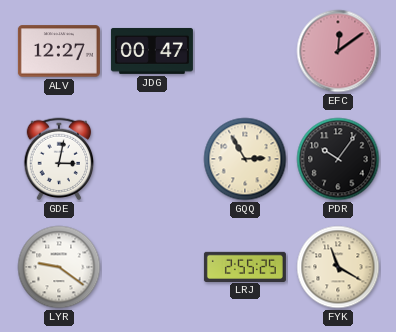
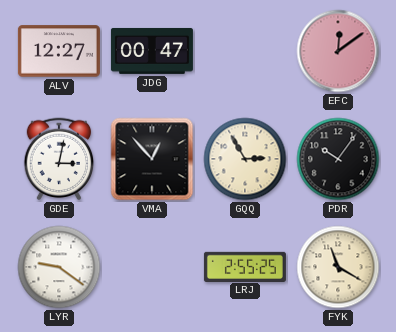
VMA: none -> 12:53
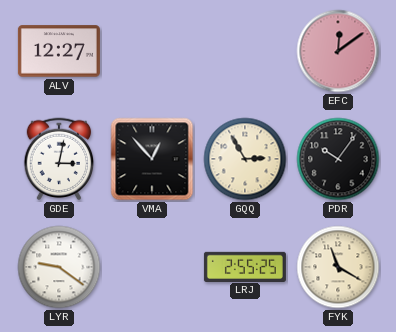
JDG: 00:47 -> none
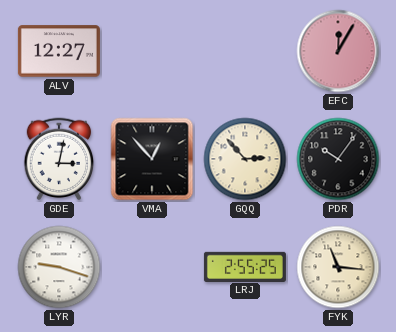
EFC: 12:09 -> 12:05
GQQ: 2:55 -> 2:53
LYR: 9:21 -> 9:18
FYK: 11:20 -> 11:16
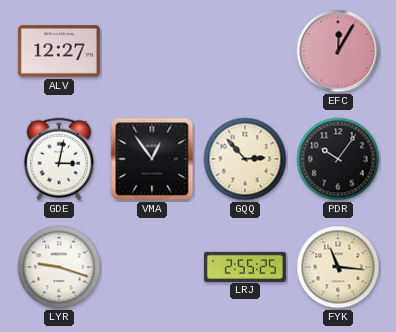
VMA: 12:53 -> 12:54
